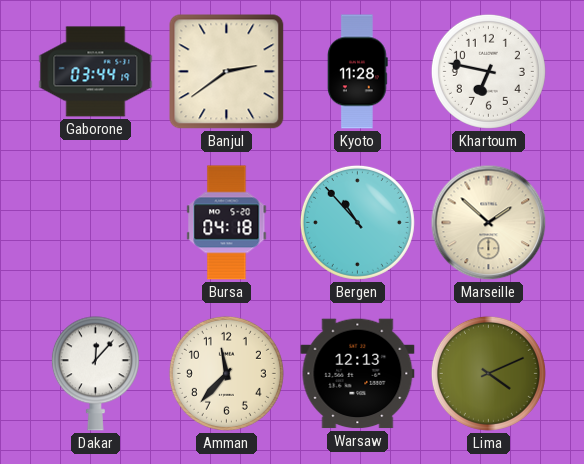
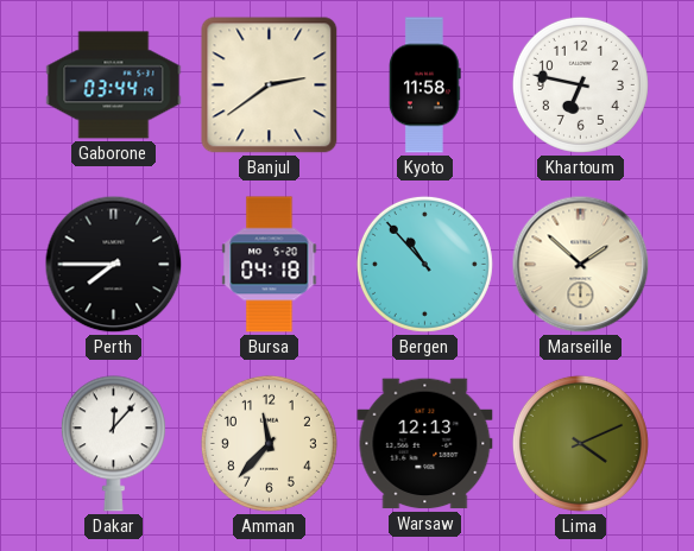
Kyoto: 11:28 -> 11:58
Perth: none -> 7:45
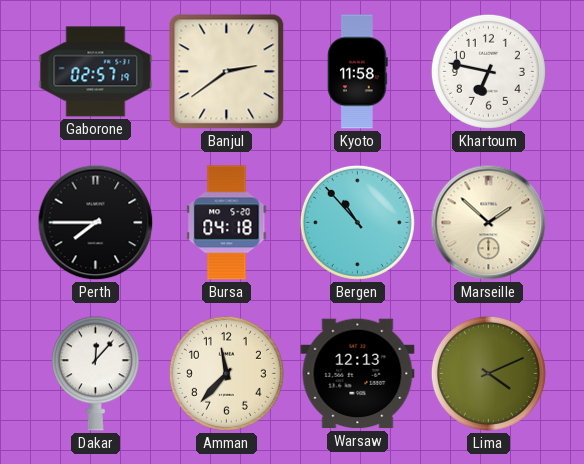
Gaborone: 03:44 -> 02:57
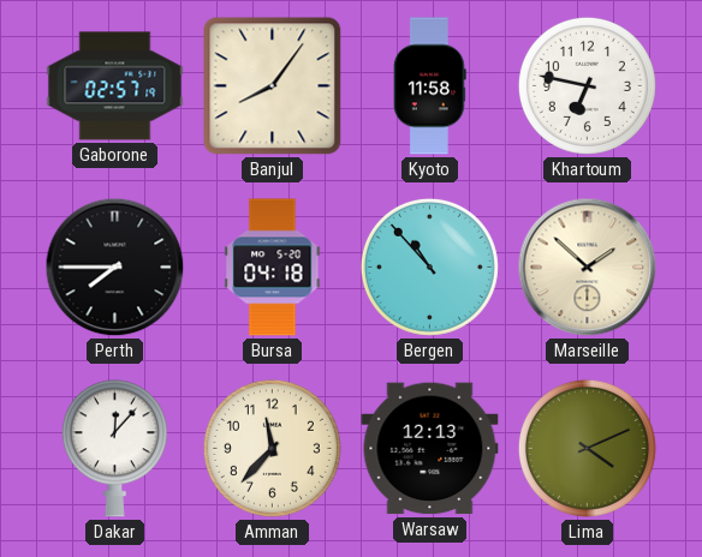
Banjul: 2:39 -> 8:06
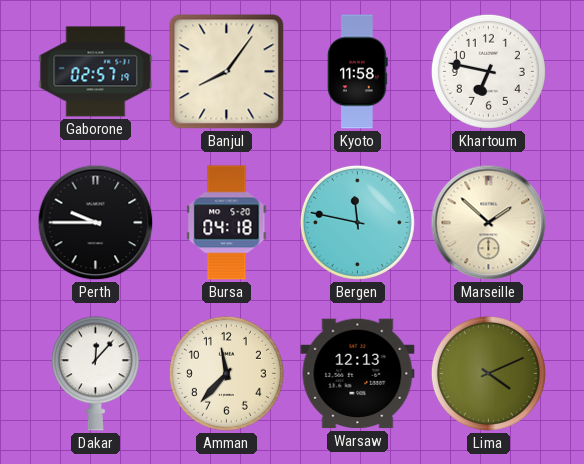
Perth: 7:45 -> 9:45
Bergen: 10:53 -> 11:47
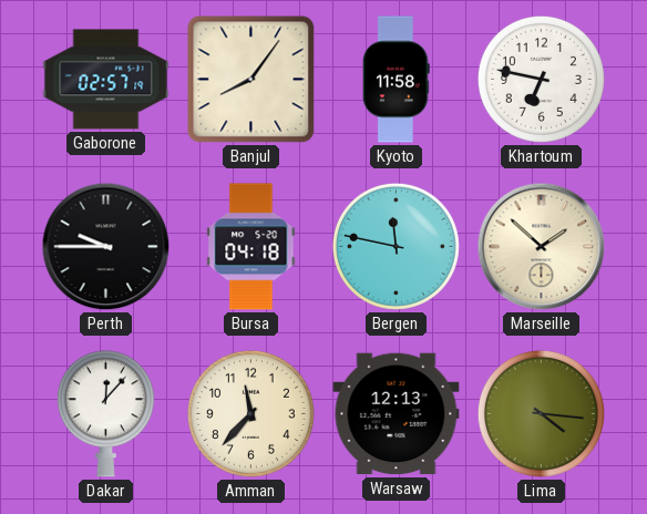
Lima: 4:11 -> 4:16
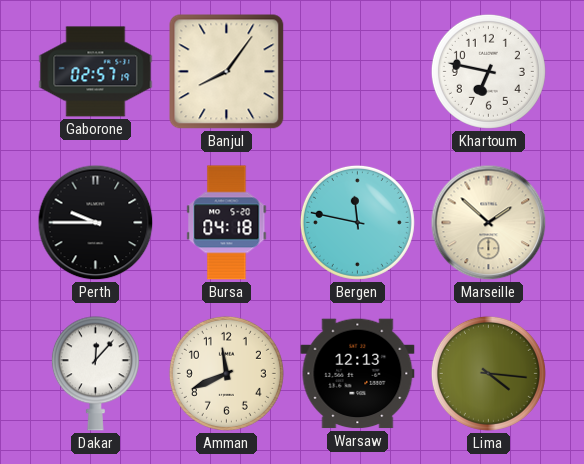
Kyoto: 11:58 -> none
Amman: 11:37 -> 11:41
